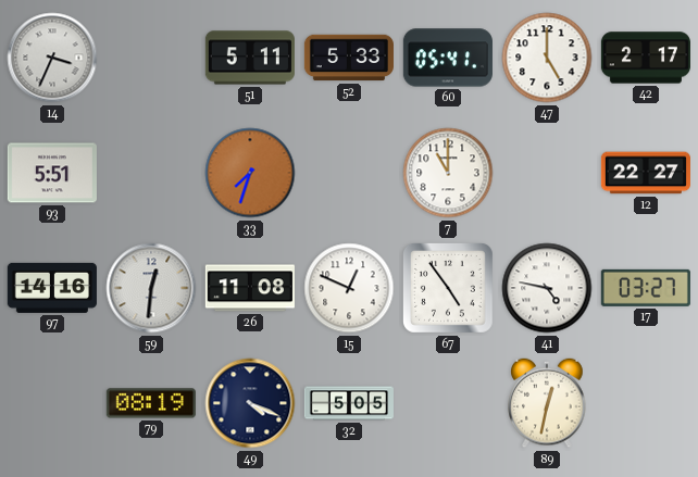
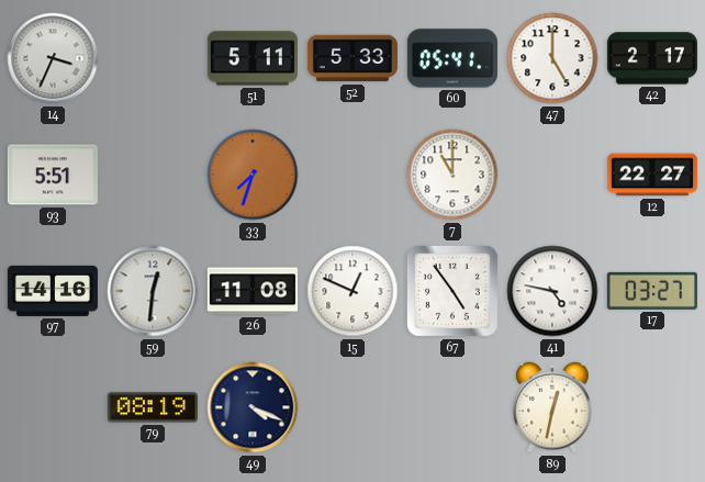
32: 5:05 -> none
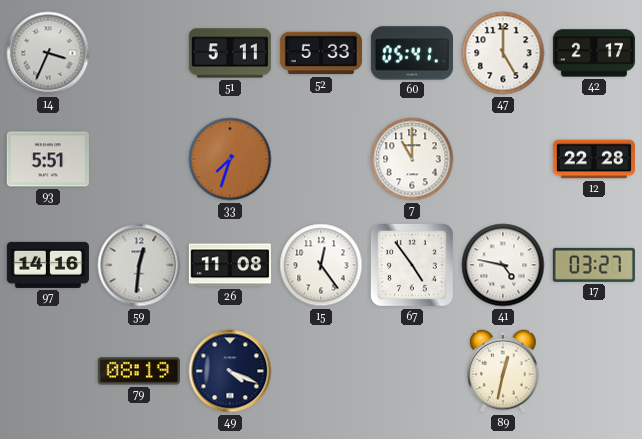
12: 22:27 -> 22:28
15: 12:49 -> 12:24
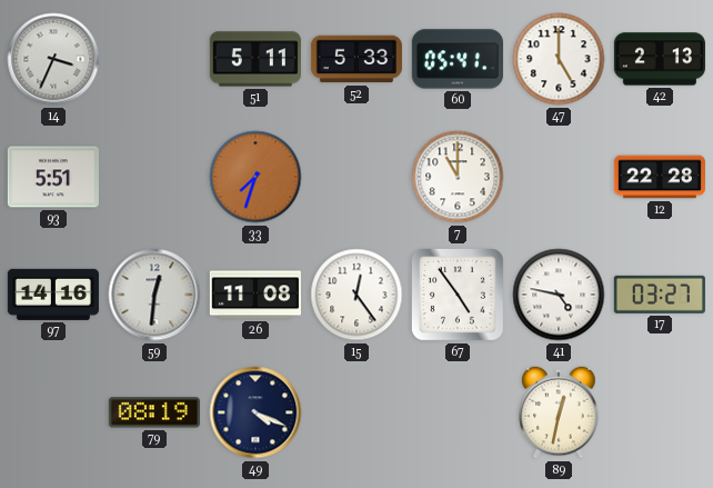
42: 2:17 -> 2:13
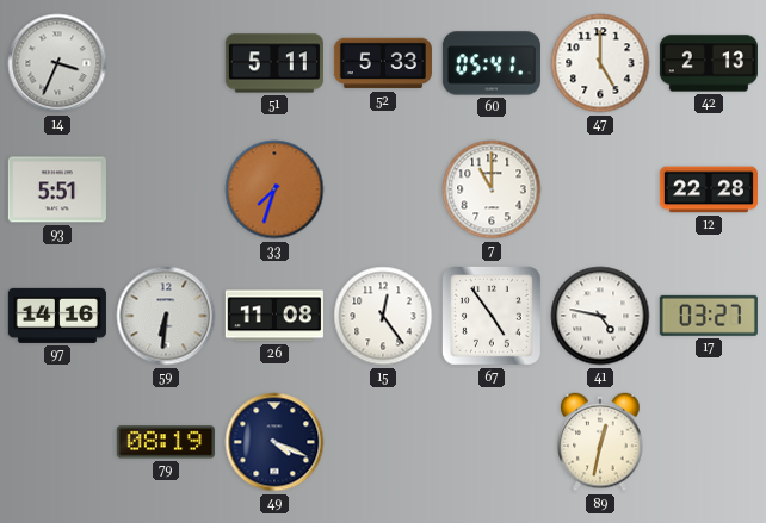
59: 12:31 -> 6:31
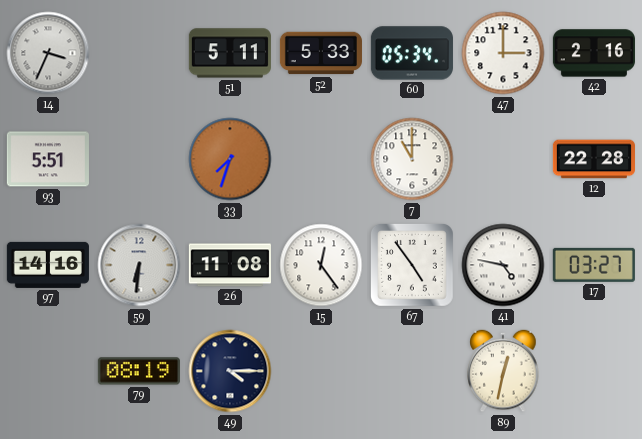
60: 05:41 -> 05:34
47: 5:00 -> 3:00
42: 2:13 -> 2:16
49: 4:19 -> 4:15
